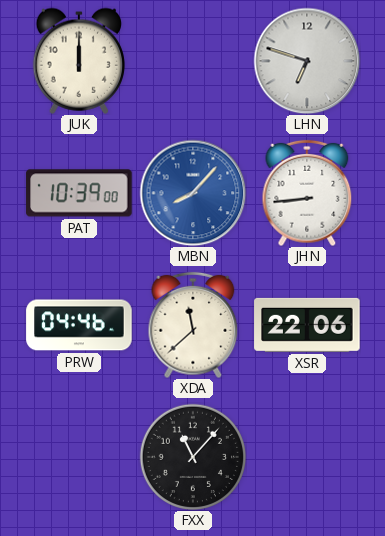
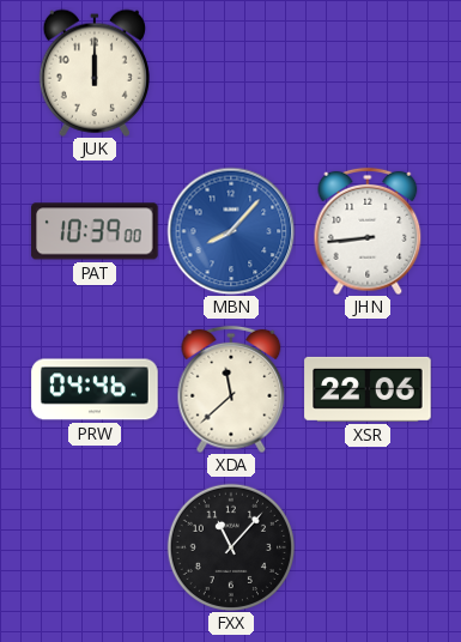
LHN: 6:48 -> none
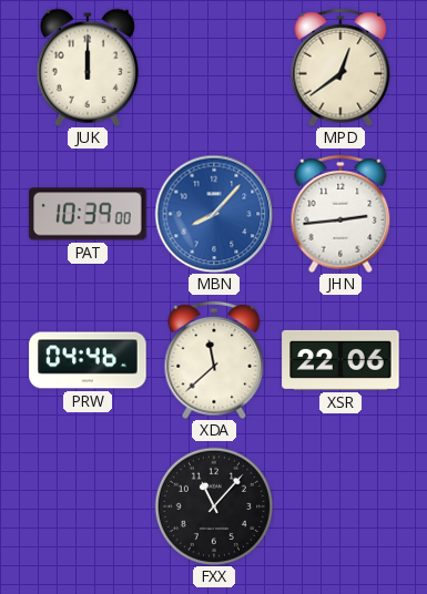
MPD: none -> 12:39
JHN: 8:44 -> 2:44
